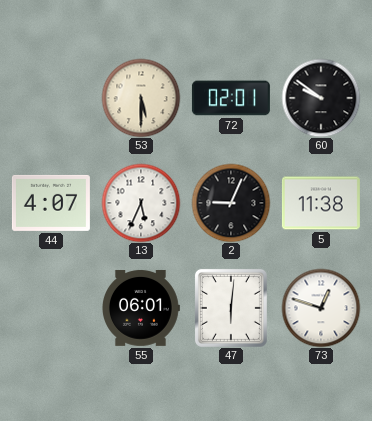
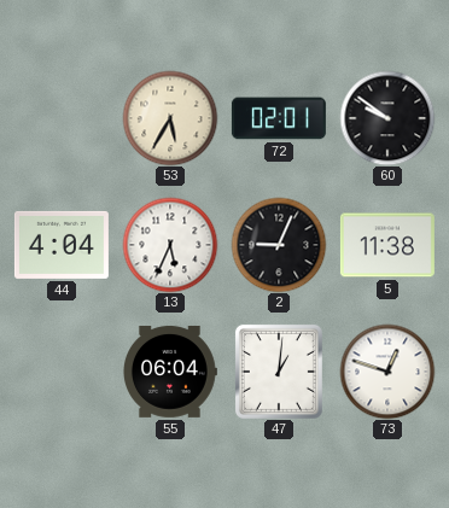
53: 5:30 -> 5:35
44: 4:07 -> 4:04
55: 06:01 -> 06:04
47: 6:01 -> 1:01
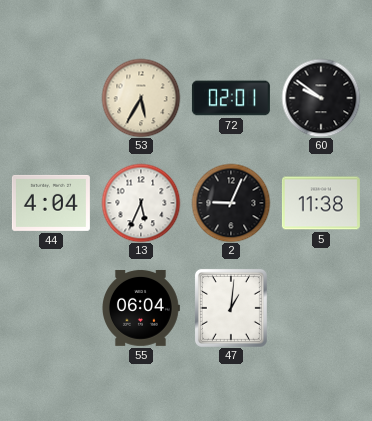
73: 12:48 -> none
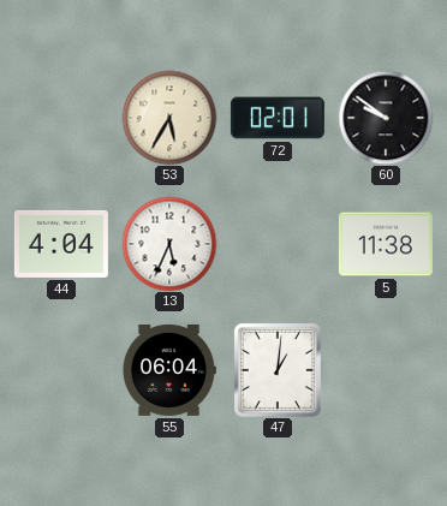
2: 9:04 -> none
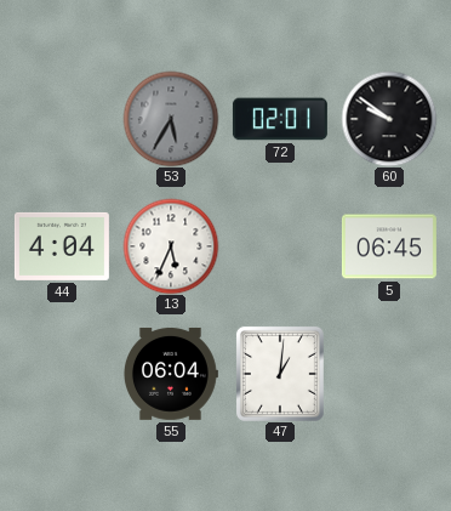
53 dial: cream -> grey
5: 11:38 -> 06:45
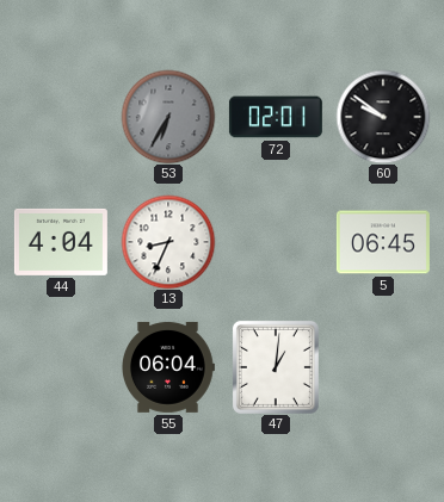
53: 5:35 -> 6:35
13: 5:34 -> 8:34
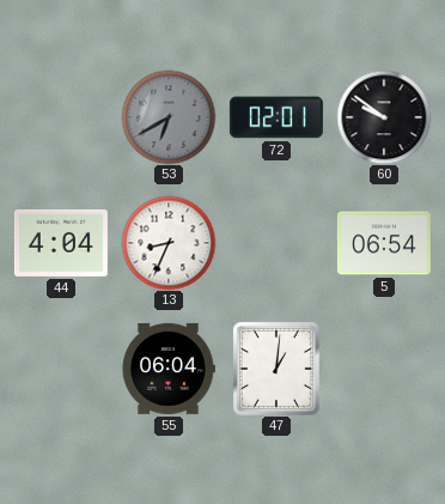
53: 6:35 -> 6:40
5: 06:45 -> 06:54
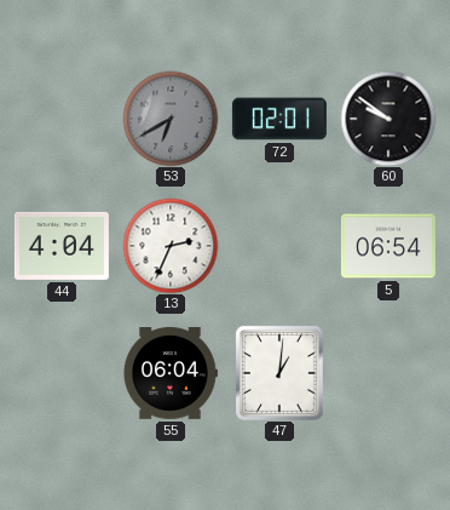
13: 8:34 -> 2:34
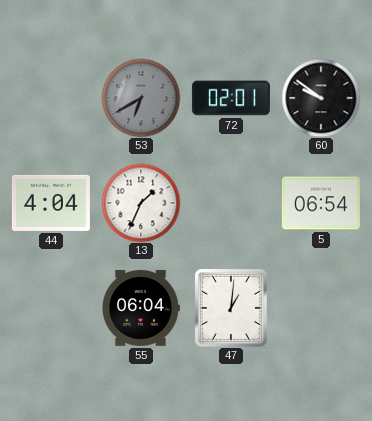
13: 2:34 -> 1:34
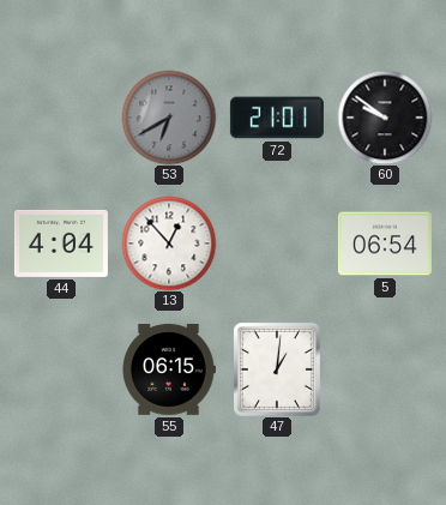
72: 02:01 -> 21:01
13: 1:34 -> 12:53
55: 06:04 -> 06:15
